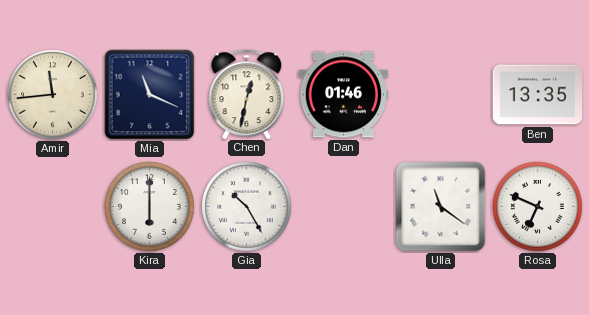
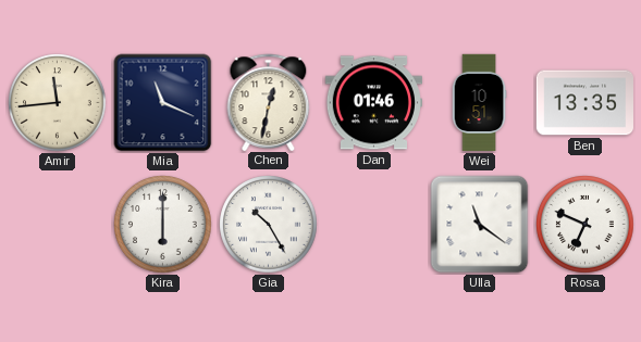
Wei: none -> 10:51
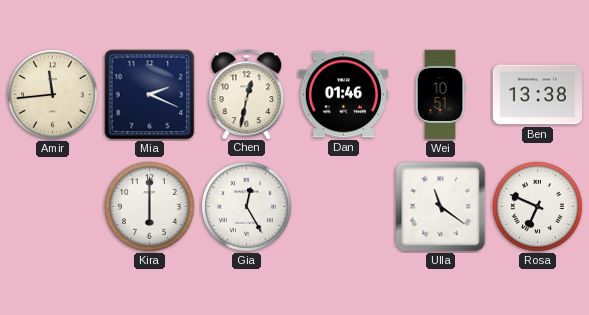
Mia: 11:19 -> 2:19
Ben: 13:35 -> 13:38
Gia: 10:25 -> 12:25
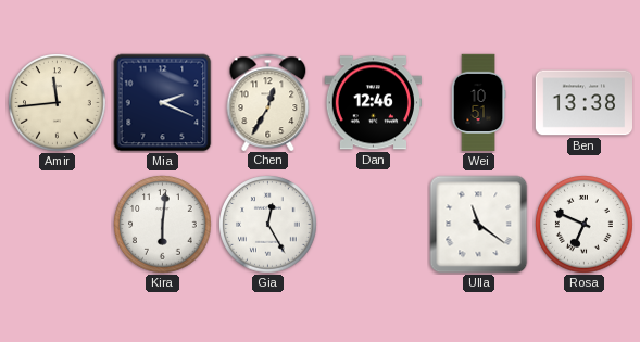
Chen: 12:32 -> 12:35
Dan: 01:46 -> 12:46
Kira: 6:00 -> 6:01
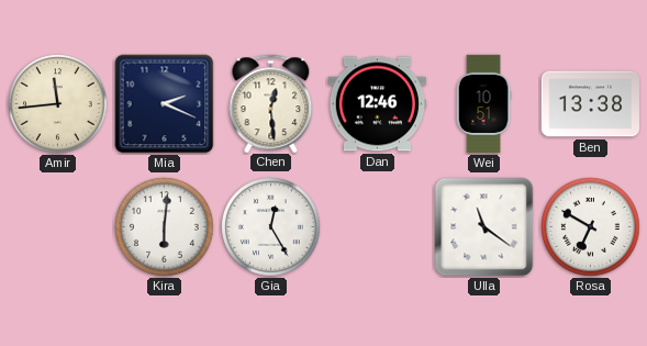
Chen: 12:35 -> 12:29
Rosa: 6:49 -> 6:50
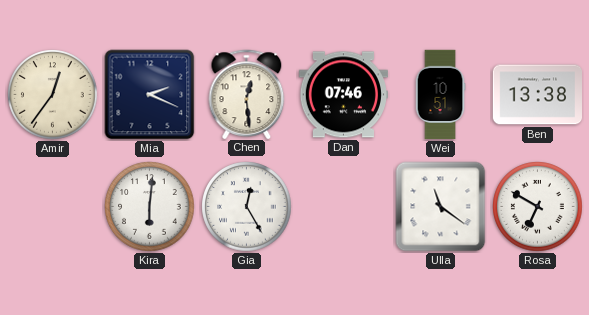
Amir: 11:44 -> 12:36
Dan: 12:46 -> 07:46
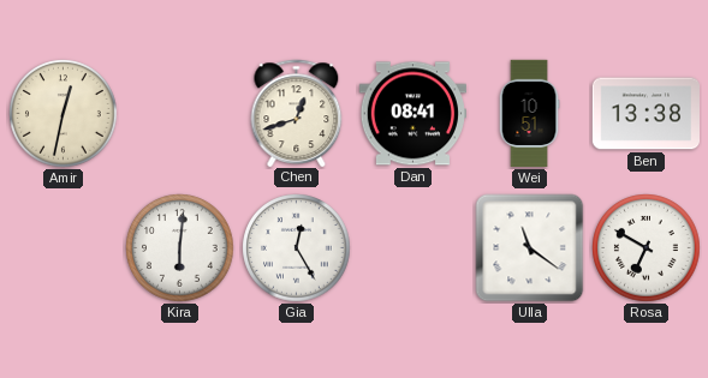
Amir: 12:36 -> 12:32
Mia: 2:19 -> none
Chen: 12:29 -> 12:42
Dan: 07:46 -> 08:41
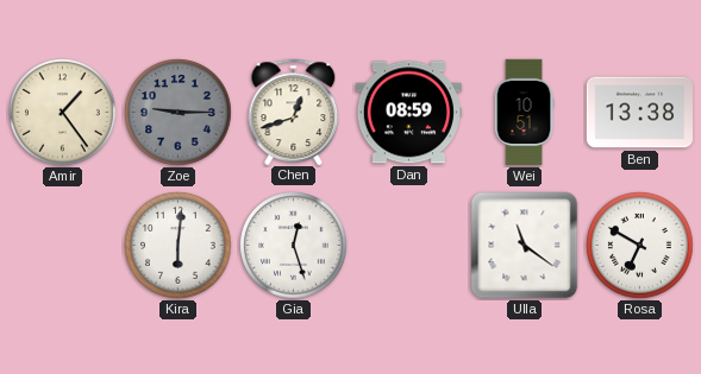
Amir: 12:32 -> 1:24
Zoe: none -> 9:15
Dan: 08:41 -> 08:59
Gia: 12:25 -> 12:27
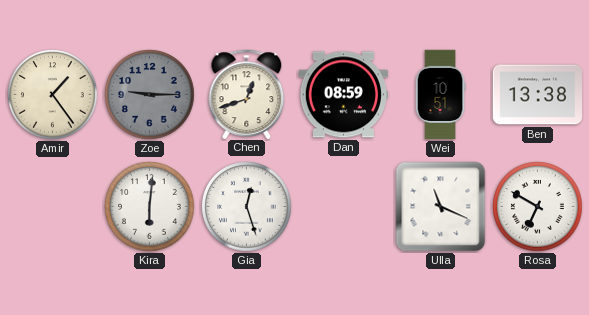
Ulla: 11:21 -> 11:19
